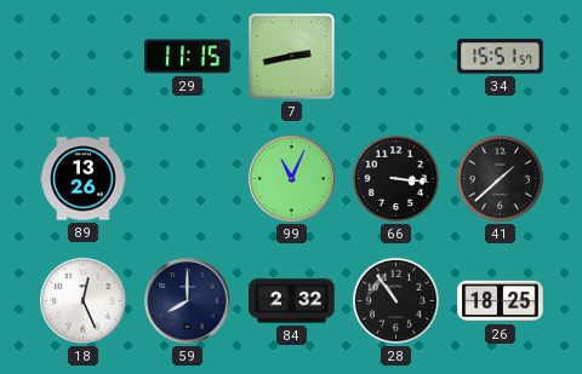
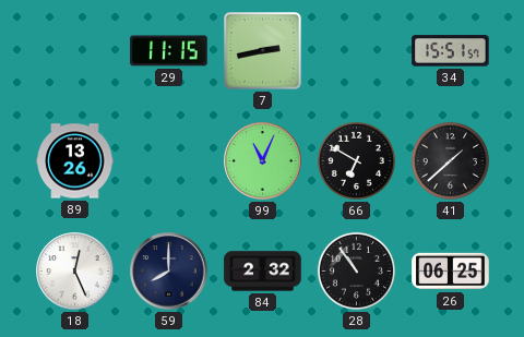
66: 3:16 -> 6:50
26: 18:25 -> 06:25
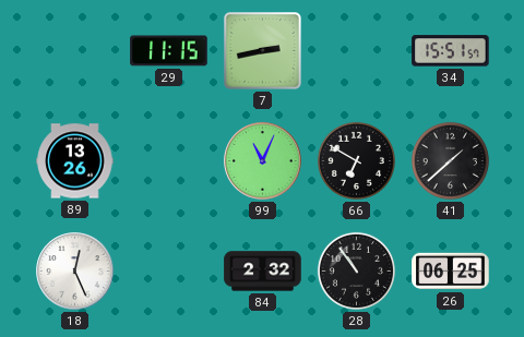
59: 8:00 -> none
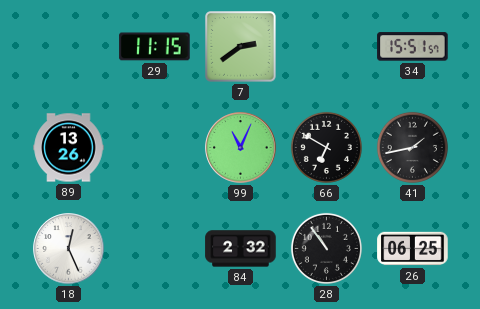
7: 2:43 -> 2:39
41: 1:38 -> 1:43
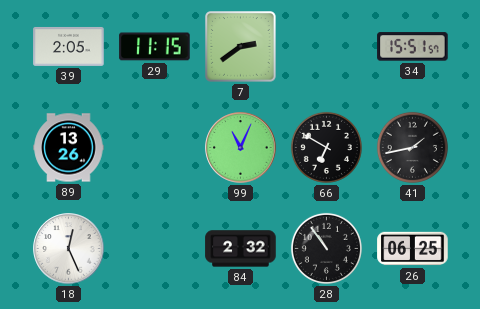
39: none -> 2:05
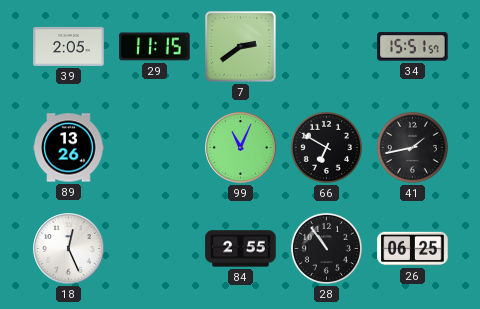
84: 2:32 -> 2:55
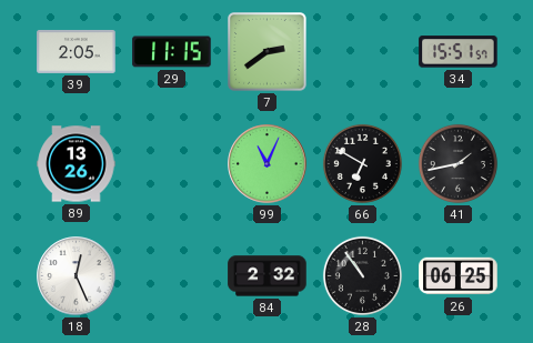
84: 2:55 -> 2:32
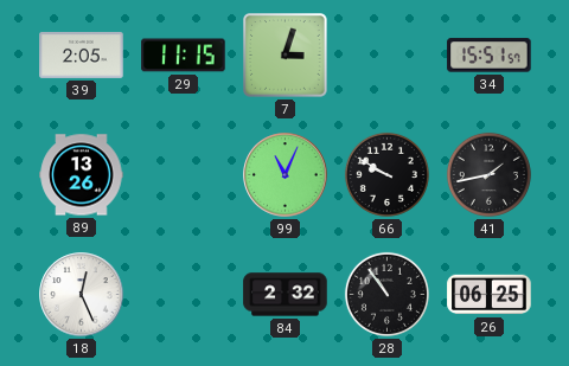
7: 2:39 -> 3:03
66: 6:50 -> 9:50
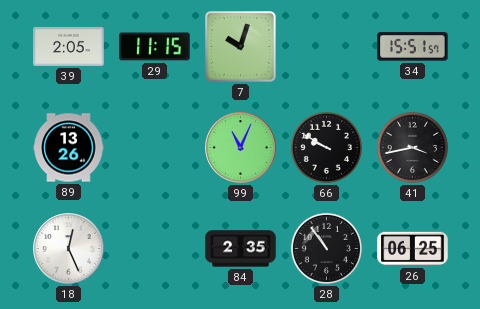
7: 3:03 -> 10:03
41: 1:43 -> 3:43
84: 2:32 -> 2:35
